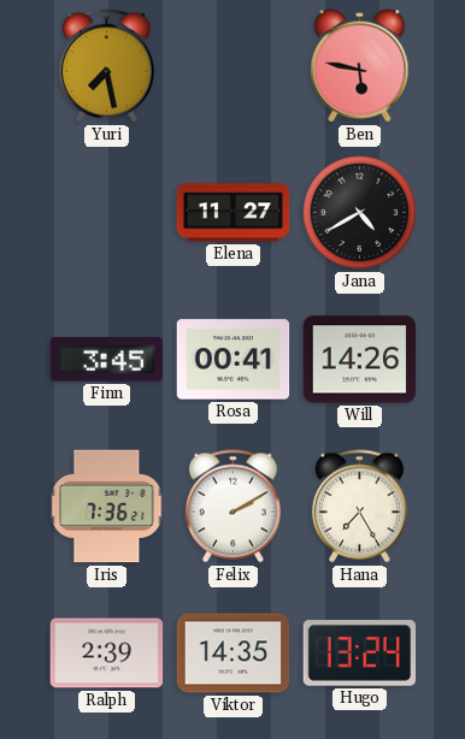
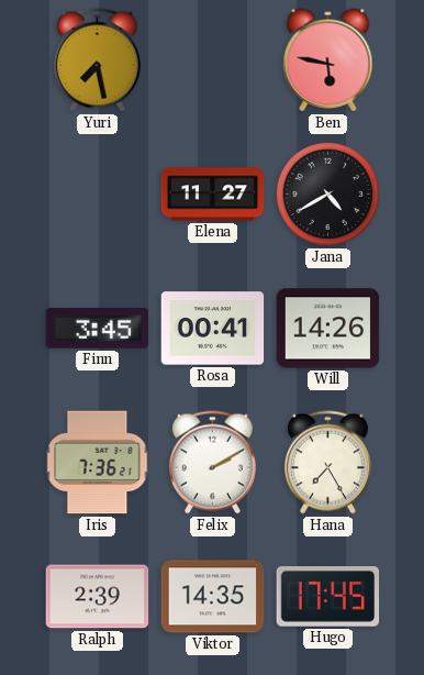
Hugo: 13:24 -> 17:45
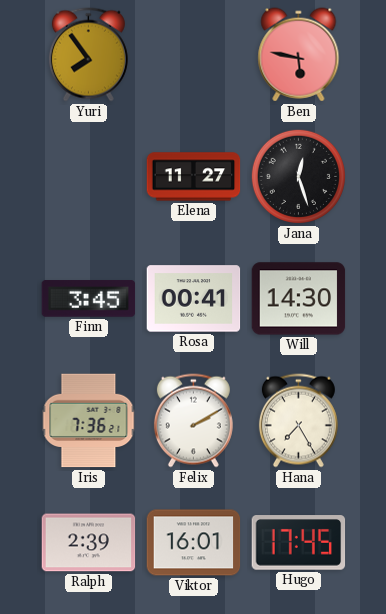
Yuri: 7:28 -> 7:54
Jana: 4:40 -> 12:27
Will: 14:26 -> 14:30
Viktor: 14:35 -> 16:01
